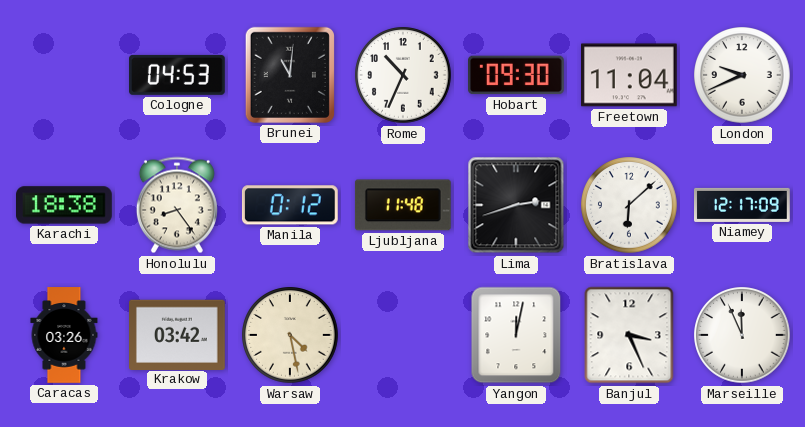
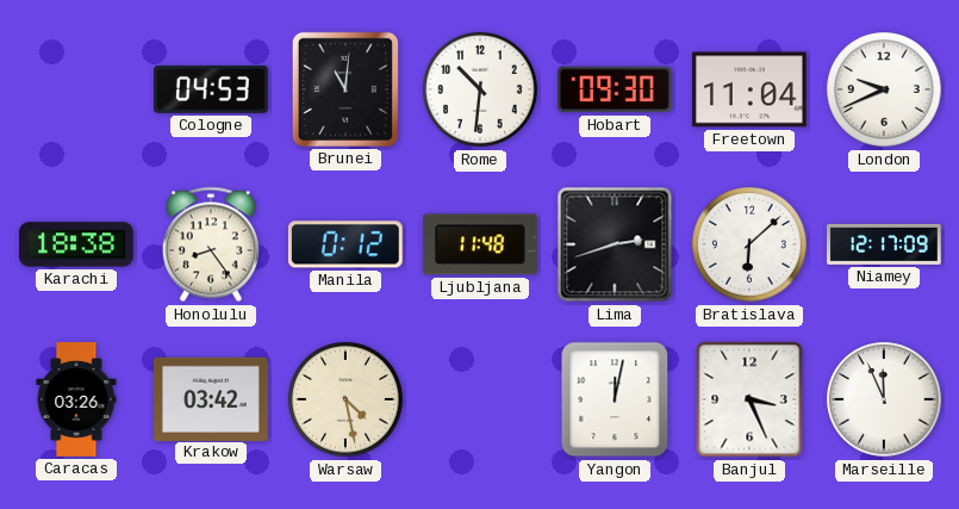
Rome: 10:34 -> 10:31
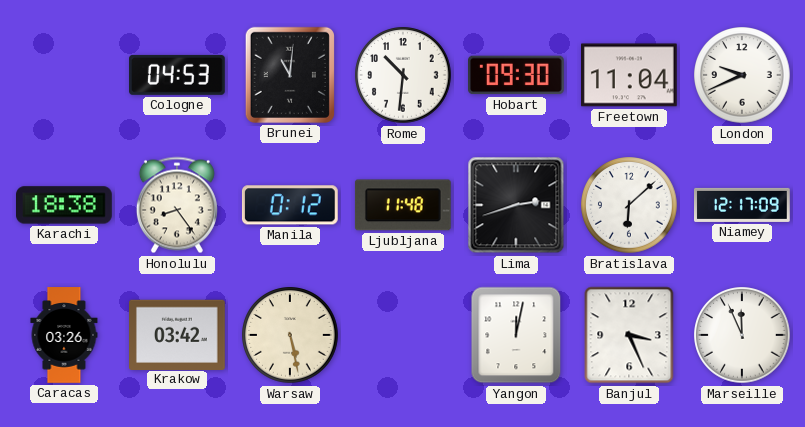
Warsaw: 4:28 -> 5:28
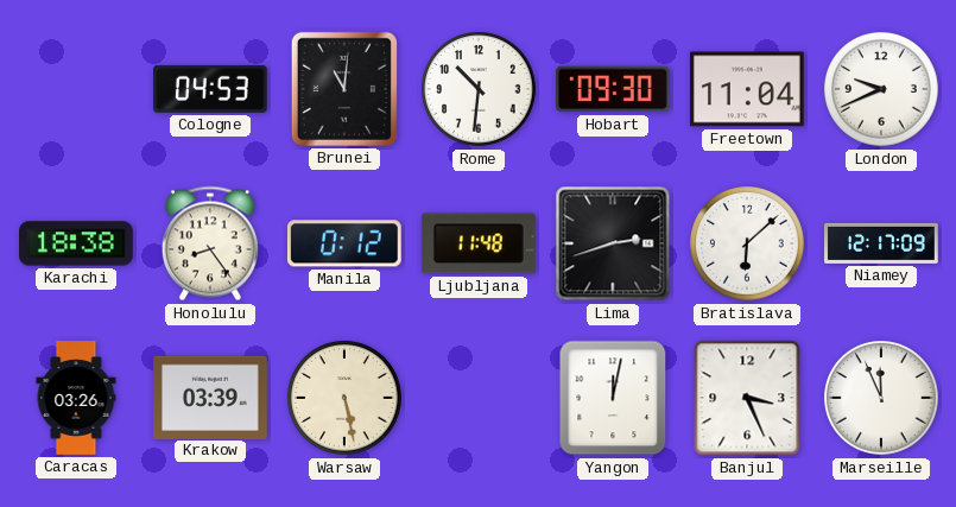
Krakow: 03:42 -> 03:39
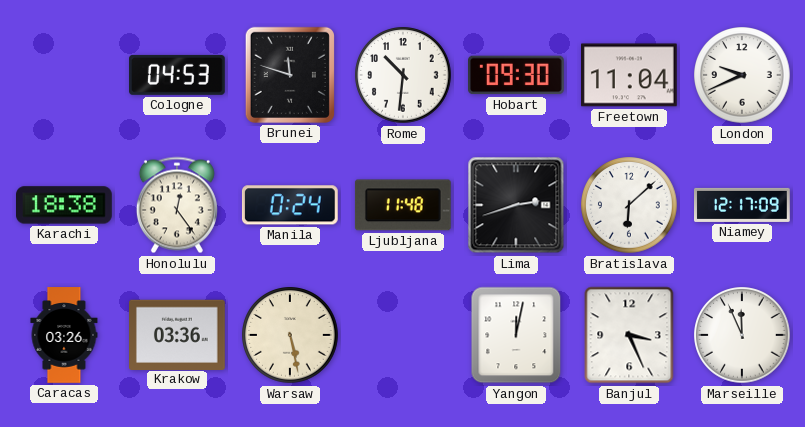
Brunei: 11:01 -> 11:48
Honolulu: 8:24 -> 12:24
Manila: 0:12 -> 0:24
Krakow: 03:39 -> 03:36
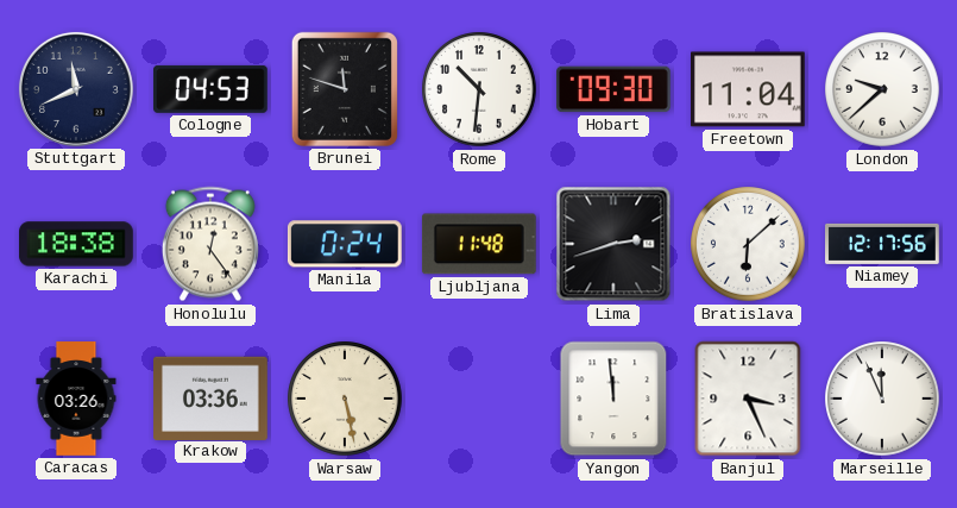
Stuttgart: none -> 11:41
London: 9:41 -> 9:38
Niamey: 12:17:09 -> 12:17:56
Yangon: 12:02 -> 11:59
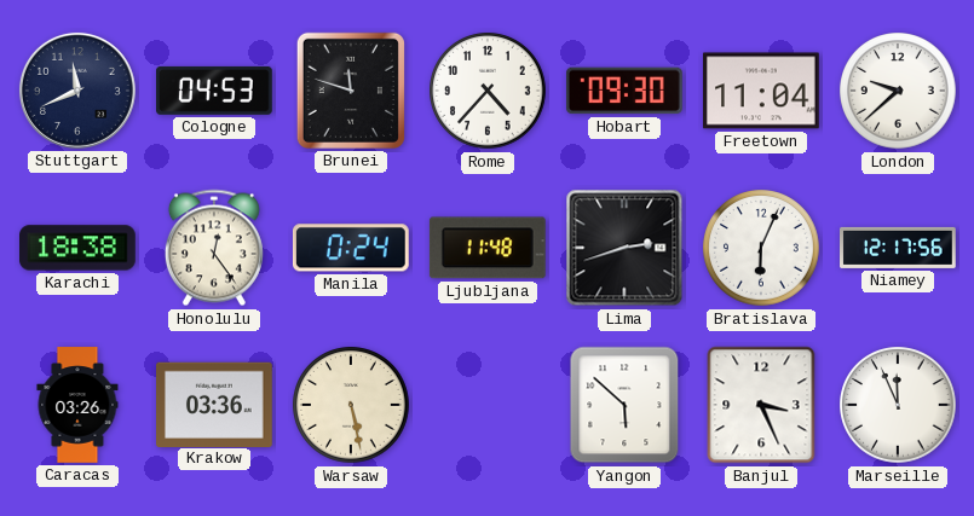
Rome: 10:31 -> 4:37
Bratislava: 6:08 -> 6:04
Yangon: 11:59 -> 5:52
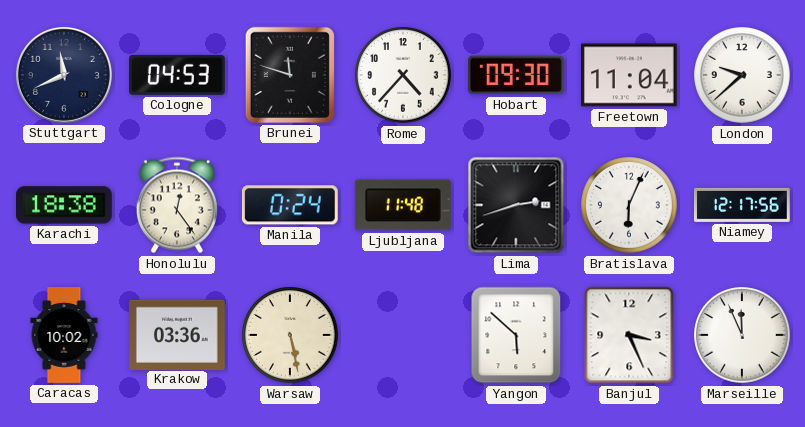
Caracas: 03:26 -> 10:02
